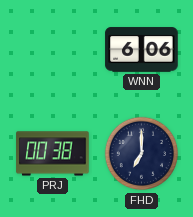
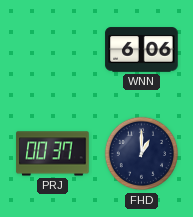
PRJ: 00:38 -> 00:37
FHD: 7:00 -> 1:00
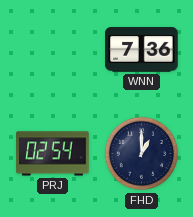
WNN: 6:06 -> 7:36
PRJ: 00:37 -> 02:54
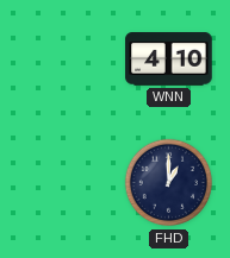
WNN: 7:36 -> 4:10
PRJ: 02:54 -> none
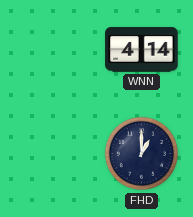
WNN: 4:10 -> 4:14
